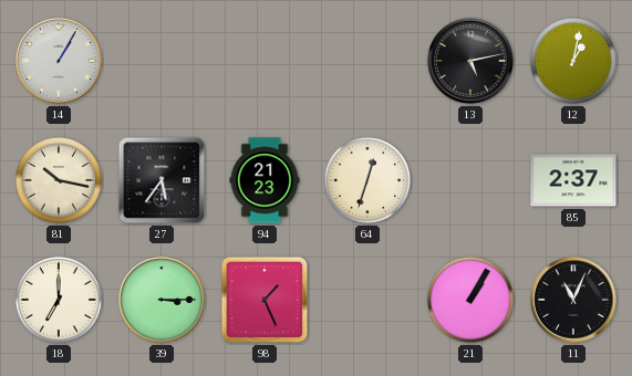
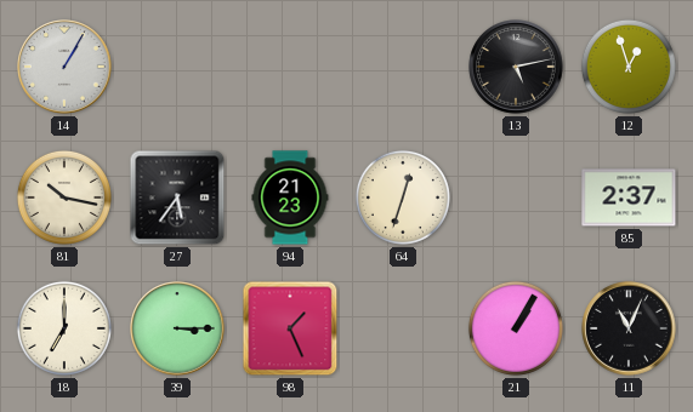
12: 1:02 -> 12:57
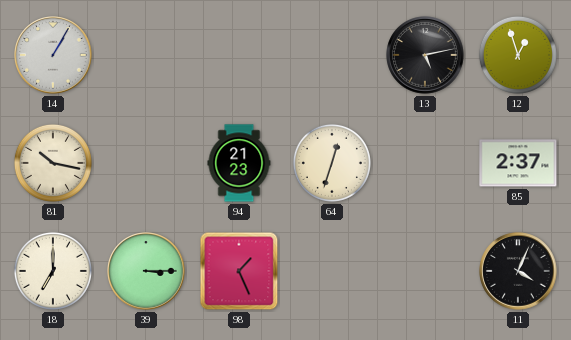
27: 5:36 -> none
21: 1:05 -> none
11: 11:04 -> 4:04
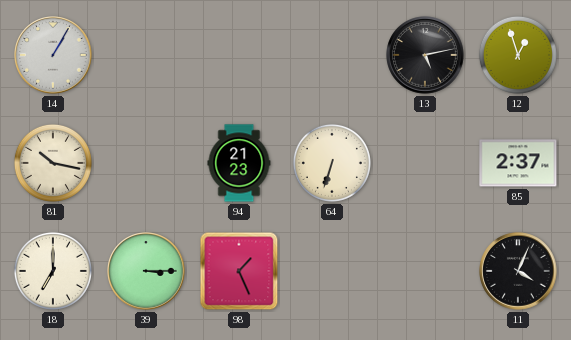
64: 12:33 -> 6:33
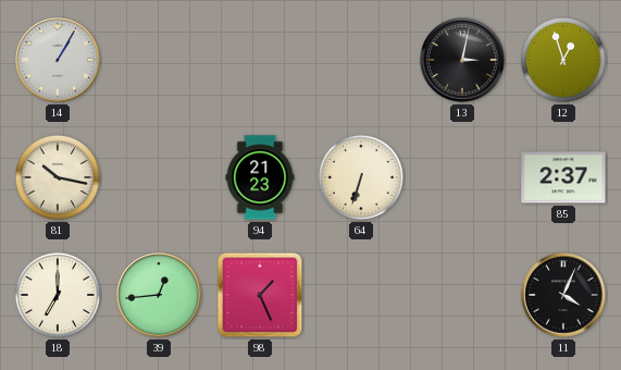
13: 5:13 -> 3:02
39: 3:15 -> 12:44
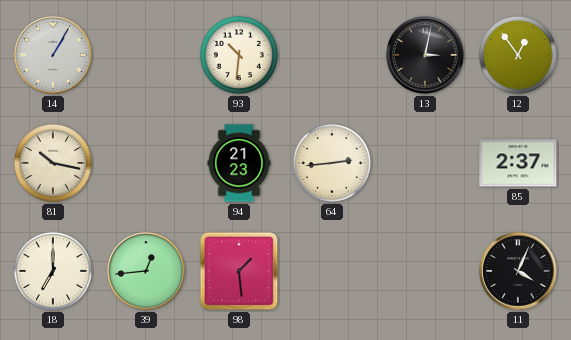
93: none -> 10:31
12: 12:57 -> 12:54
64: 6:33 -> 2:44
98: 1:26 -> 1:29
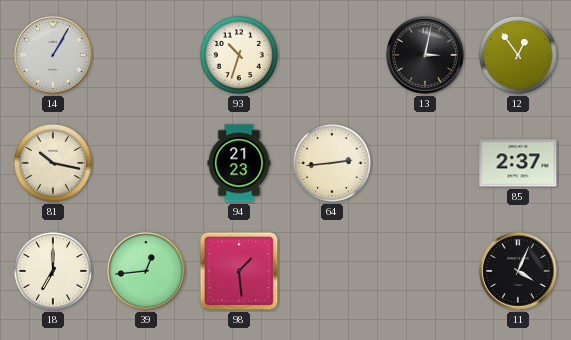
93: 10:31 -> 10:33
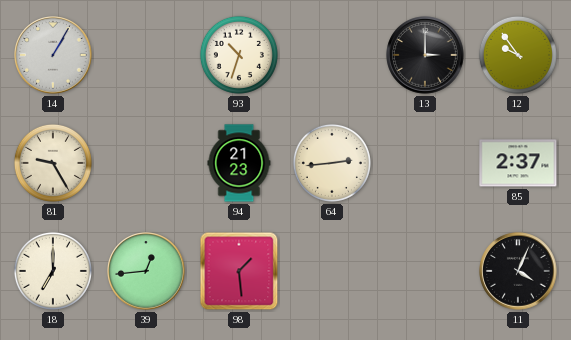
13: 3:02 -> 3:00
12: 12:54 -> 9:54
81: 10:17 -> 9:25
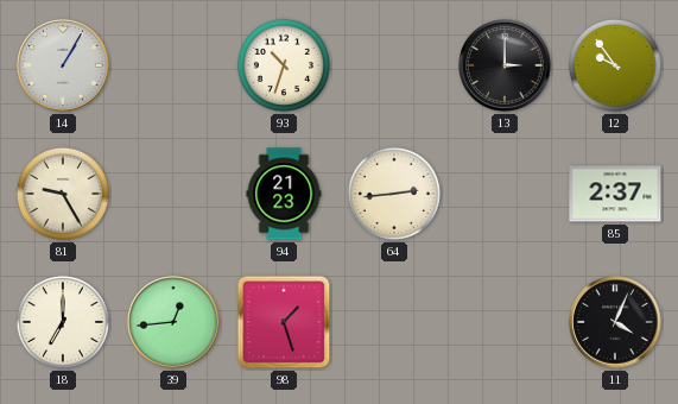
98: 1:29 -> 1:27
